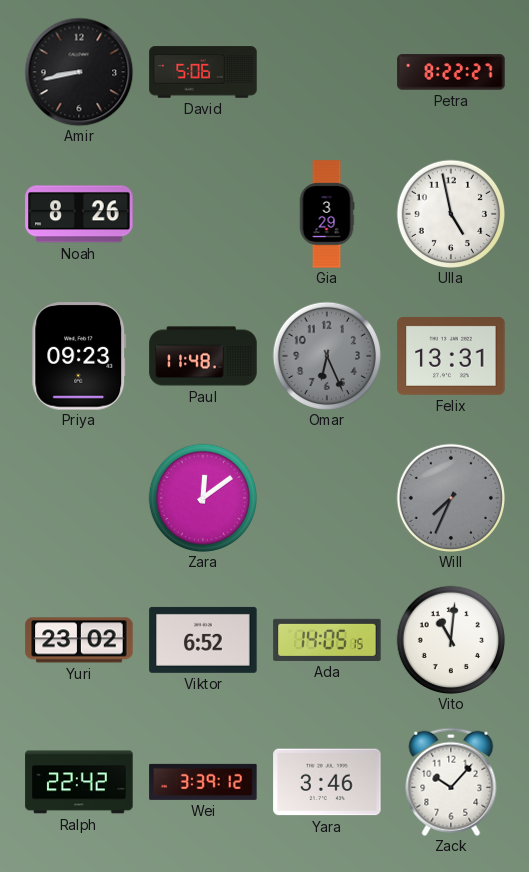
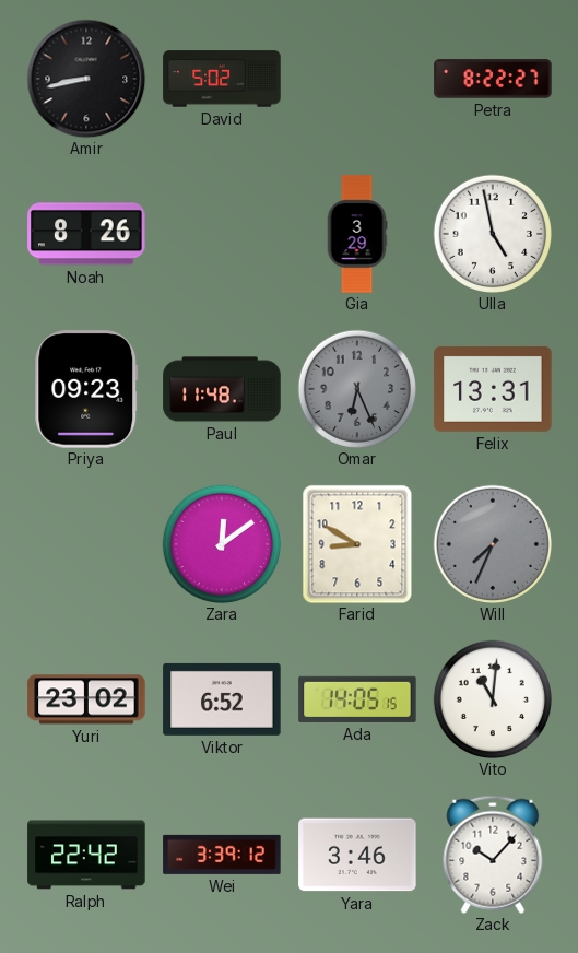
David: 5:06 -> 5:02
Farid: none -> 8:50
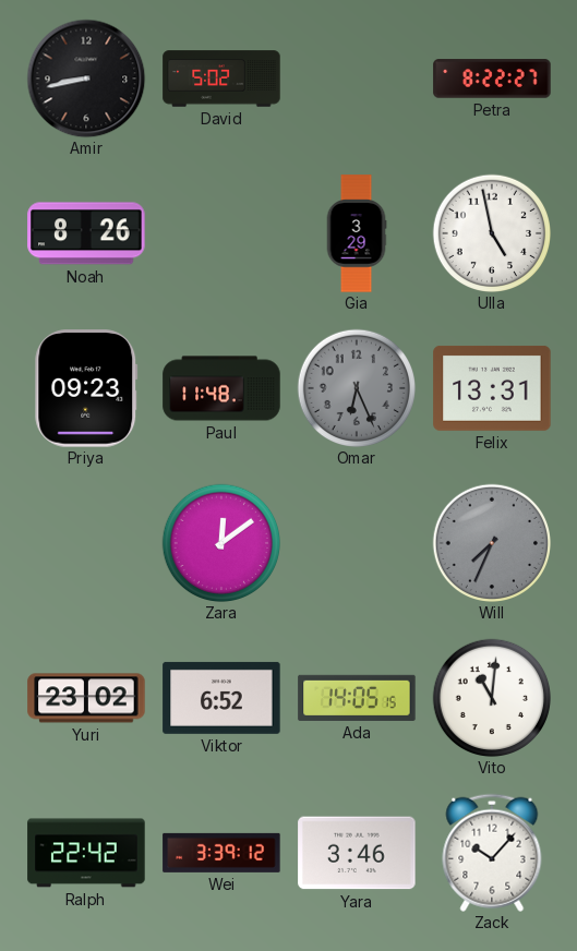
Farid: 8:50 -> none
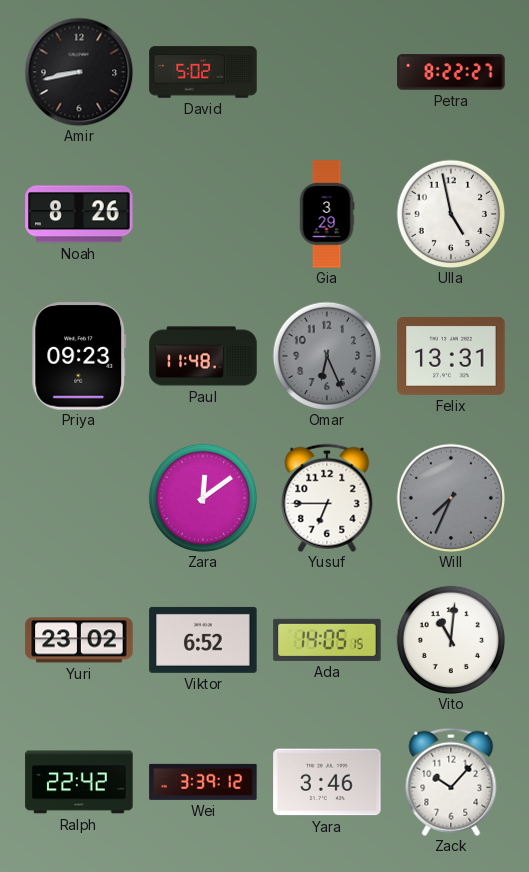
Yusuf: none -> 6:45
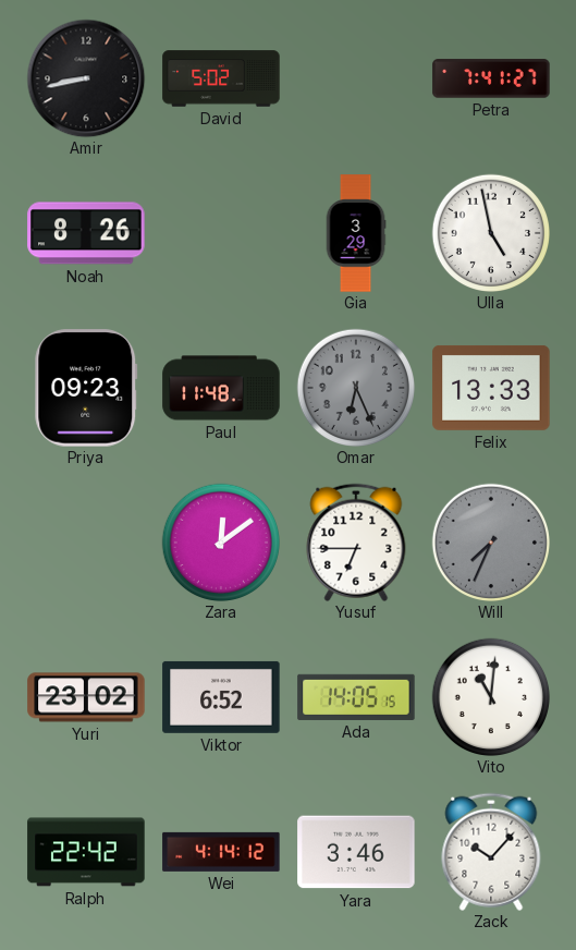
Petra: 8:22 -> 7:41
Felix: 13:31 -> 13:33
Wei: 3:39 -> 4:14
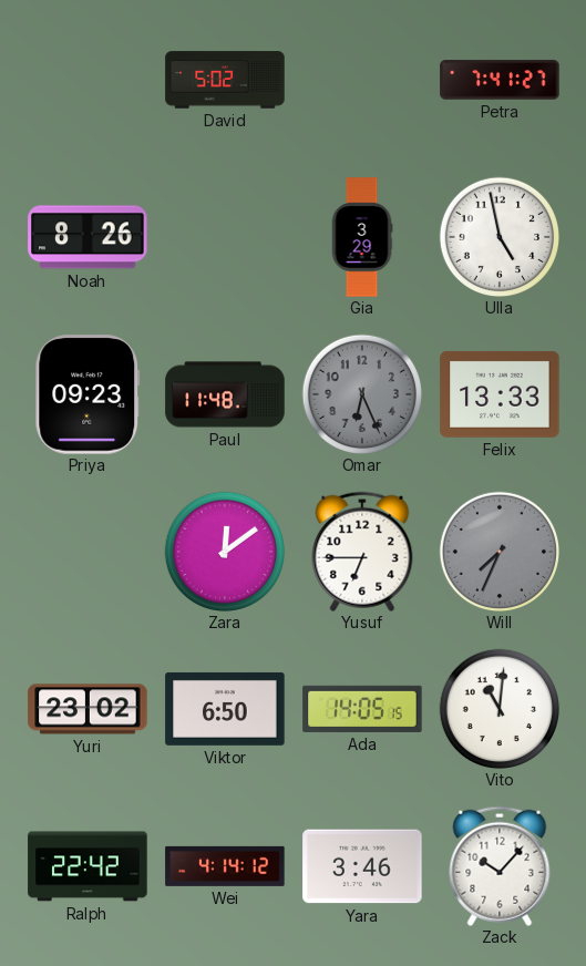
Amir: 8:43 -> none
Viktor: 6:52 -> 6:50
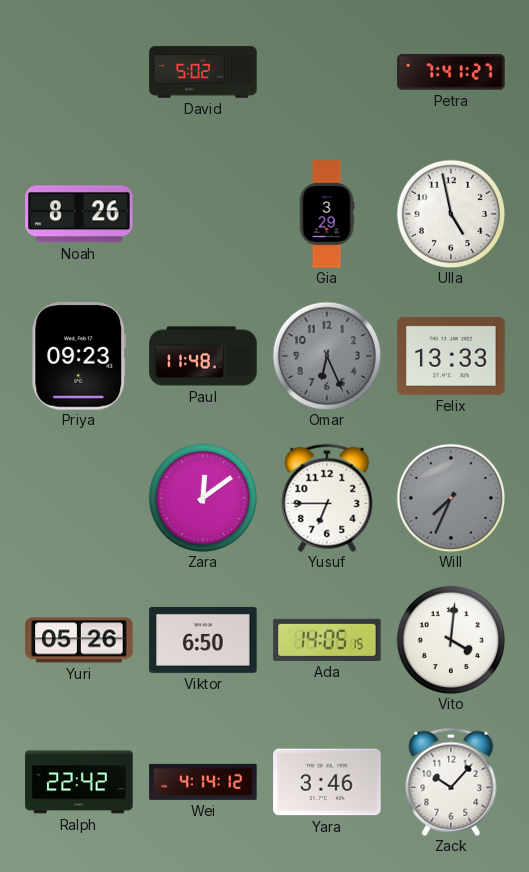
Yuri: 23:02 -> 05:26
Vito: 11:01 -> 4:01
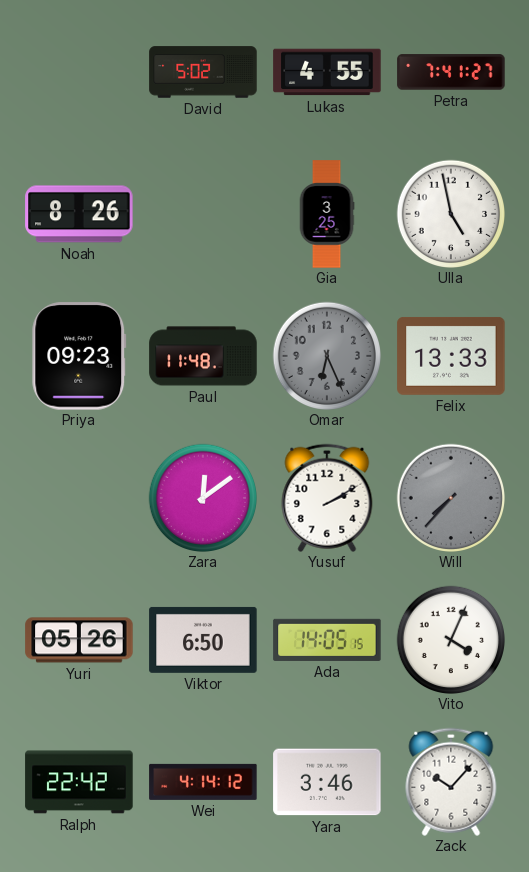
Lukas: none -> 4:55
Gia: 3:29 -> 3:25
Yusuf: 6:45 -> 2:10
Will: 7:34 -> 7:37
Vito: 4:01 -> 4:04
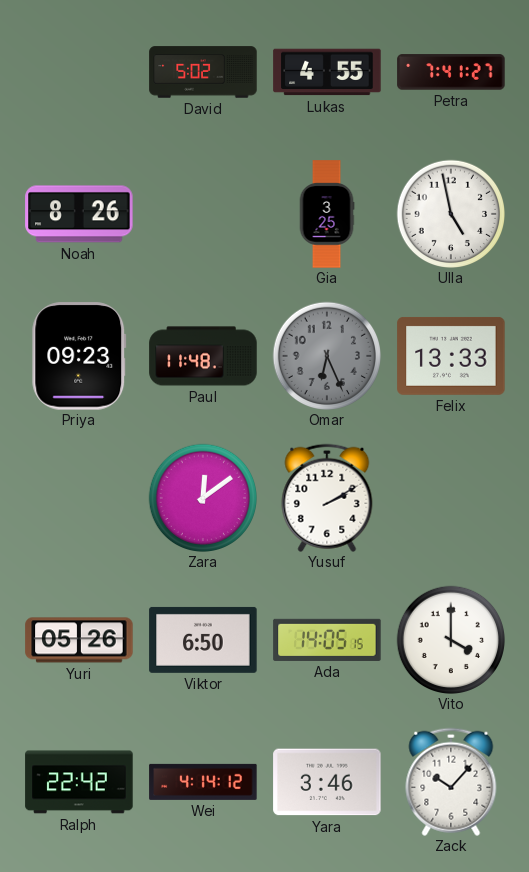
Will: 7:37 -> none
Vito: 4:04 -> 4:00
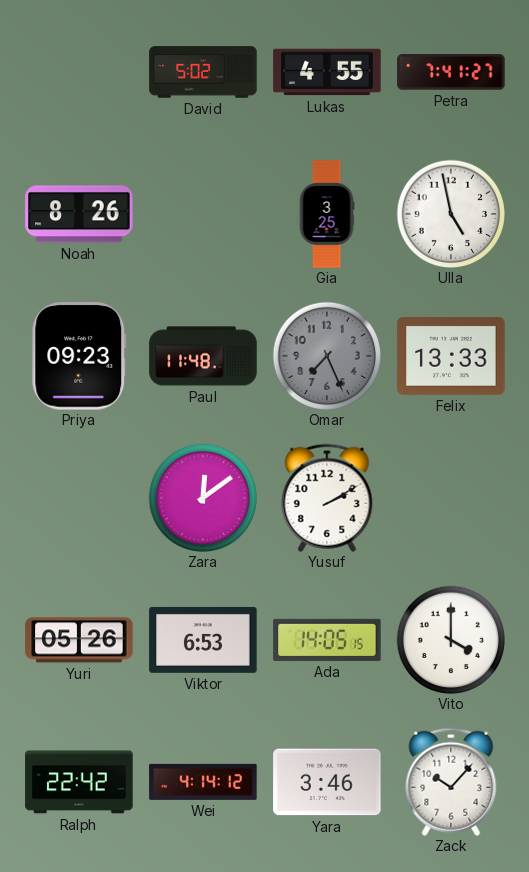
Omar: 6:26 -> 7:26
Viktor: 6:50 -> 6:53
